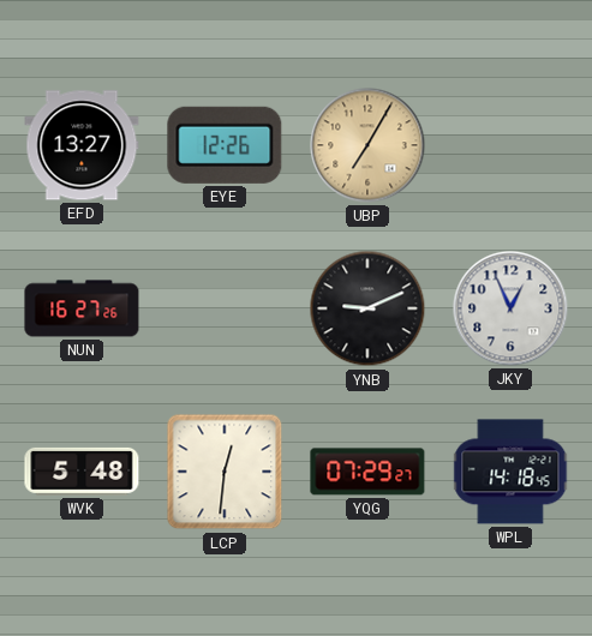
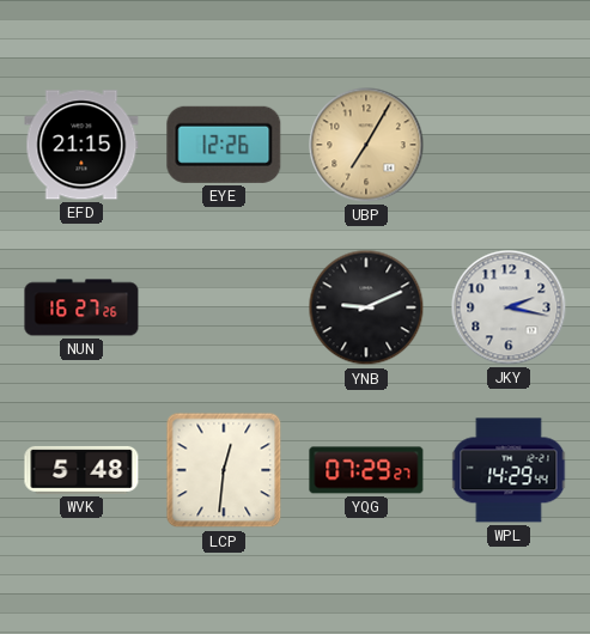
EFD: 13:27 -> 21:15
JKY: 12:56 -> 2:17
WPL: 14:18 -> 14:29
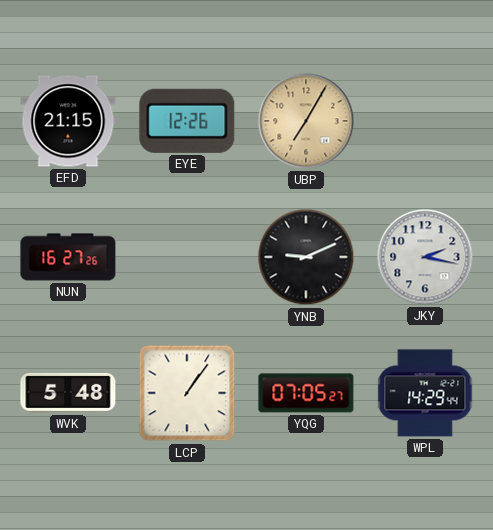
LCP: 12:31 -> 1:06
YQG: 07:29 -> 07:05
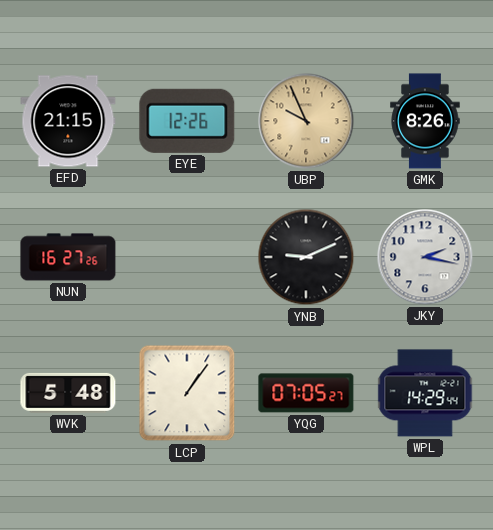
UBP: 7:05 -> 9:56
GMK: none -> 8:26
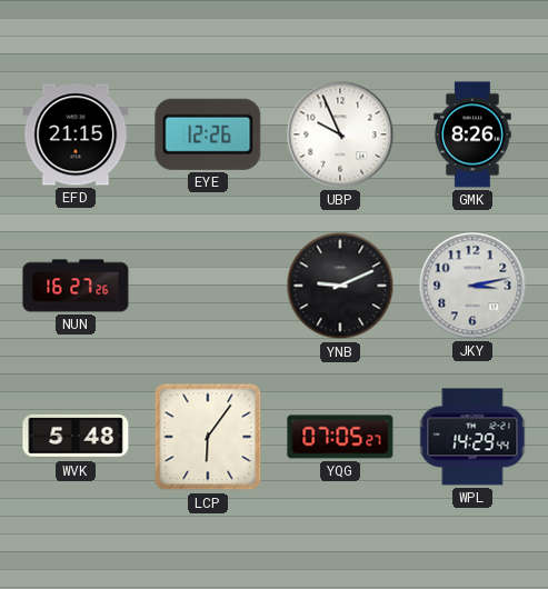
UBP dial: champagne -> white
JKY: 2:17 -> 3:13
LCP: 1:06 -> 6:06
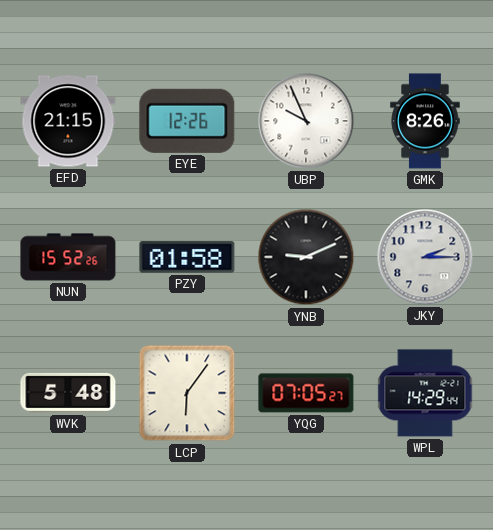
NUN: 16:27 -> 15:52
PZY: none -> 01:58
JKY: 3:13 -> 2:15
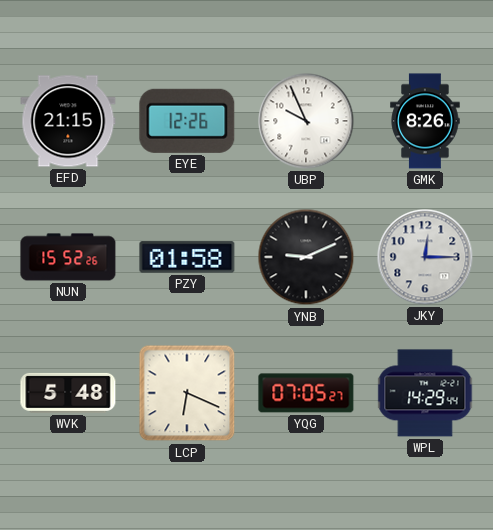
JKY: 2:15 -> 12:15
LCP: 6:06 -> 6:19
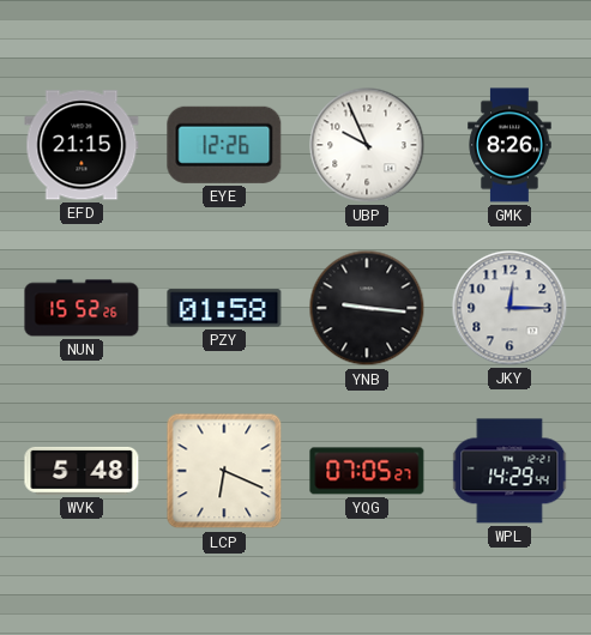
YNB: 9:11 -> 9:16
